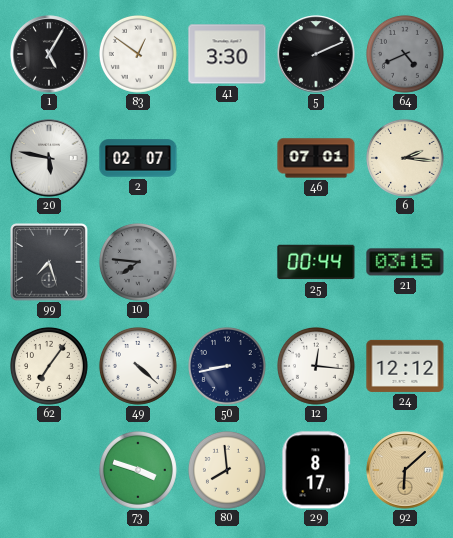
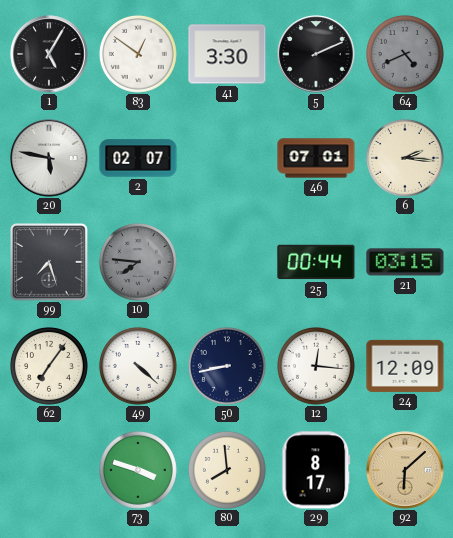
24: 12:12 -> 12:09
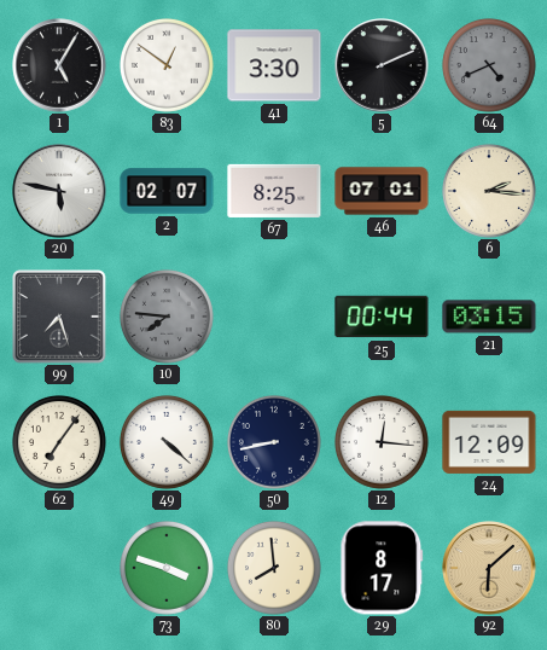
67: none -> 8:25
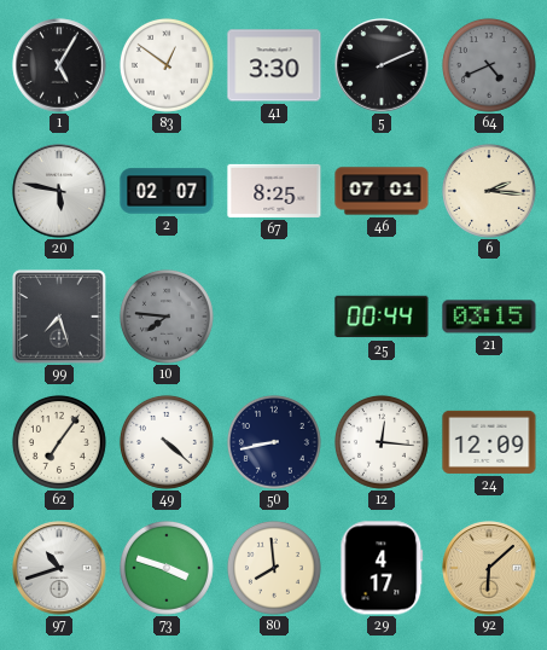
97: none -> 10:42
29: 8:17 -> 4:17
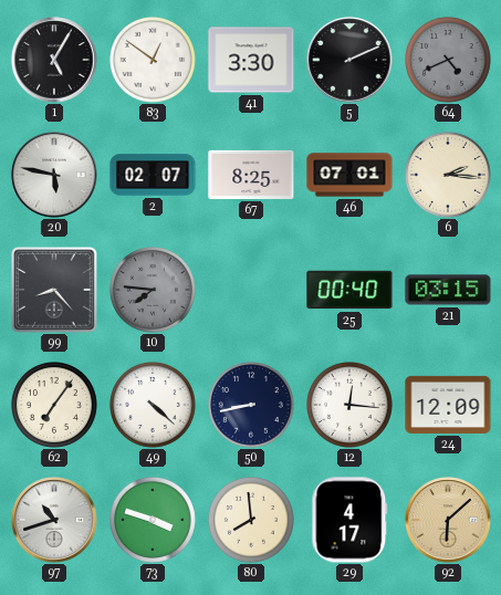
99: 7:27 -> 8:23
25: 00:44 -> 00:40
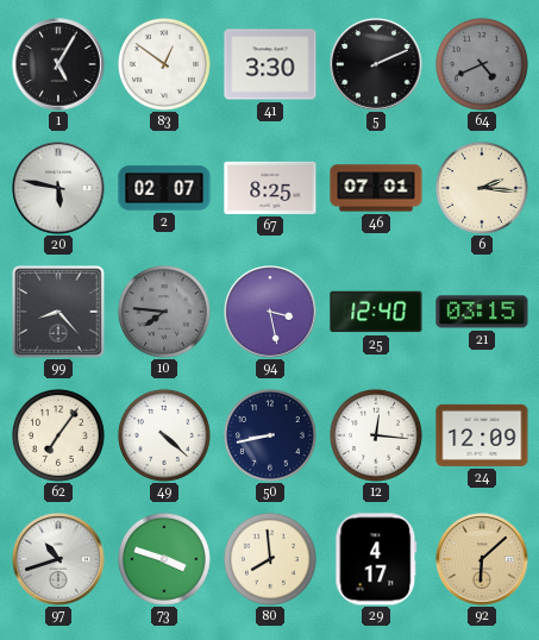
94: none -> 3:28
25: 00:40 -> 12:40
